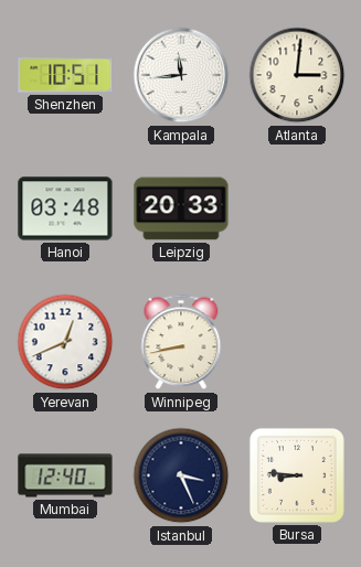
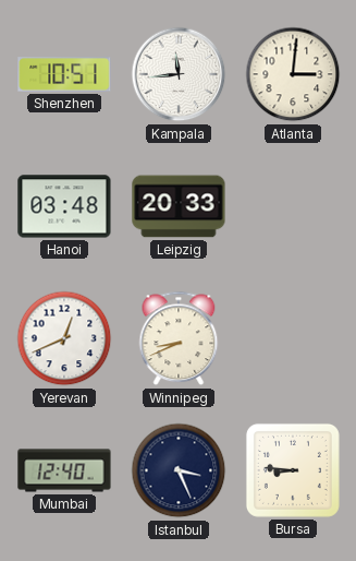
Winnipeg: 8:43 -> 8:41
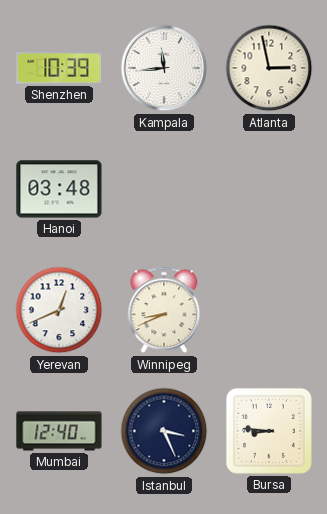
Shenzhen: 10:51 -> 10:39
Atlanta: 3:01 -> 2:58
Leipzig: 20:33 -> none
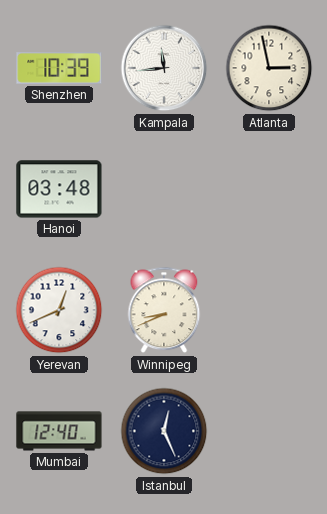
Istanbul: 3:26 -> 12:26
Bursa: 8:46 -> none
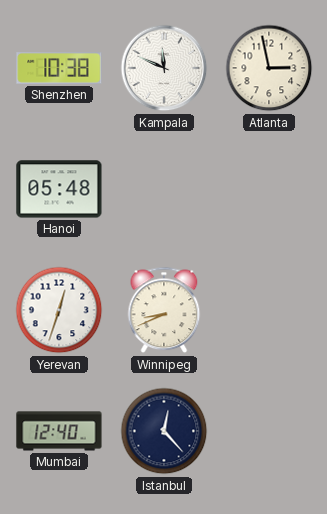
Shenzhen: 10:39 -> 10:38
Kampala: 11:44 -> 11:49
Hanoi: 03:48 -> 05:48
Yerevan: 12:41 -> 12:33
Istanbul: 12:26 -> 12:23
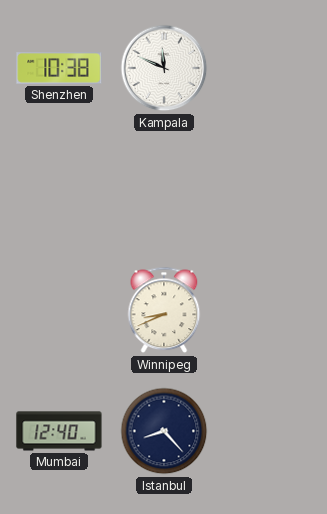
Atlanta: 2:58 -> none
Hanoi: 05:48 -> none
Yerevan: 12:33 -> none
Istanbul: 12:23 -> 8:23
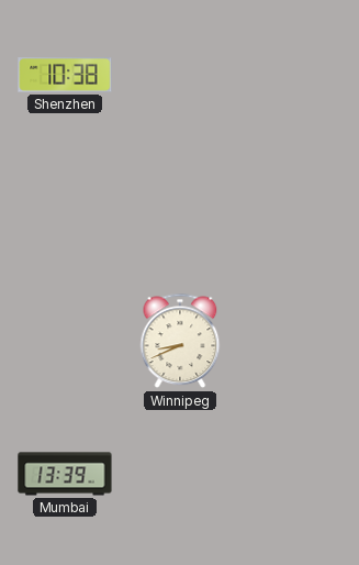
Kampala: 11:49 -> none
Mumbai: 12:40 -> 13:39
Istanbul: 8:23 -> none
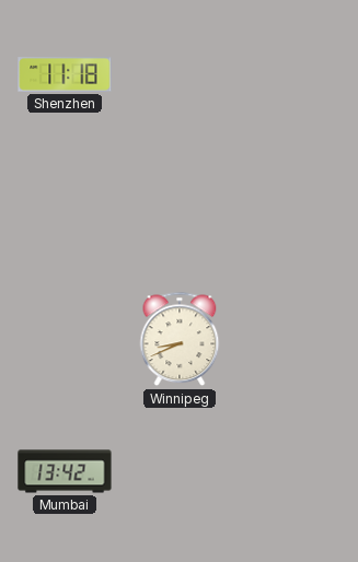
Shenzhen: 10:38 -> 11:18
Mumbai: 13:39 -> 13:42
